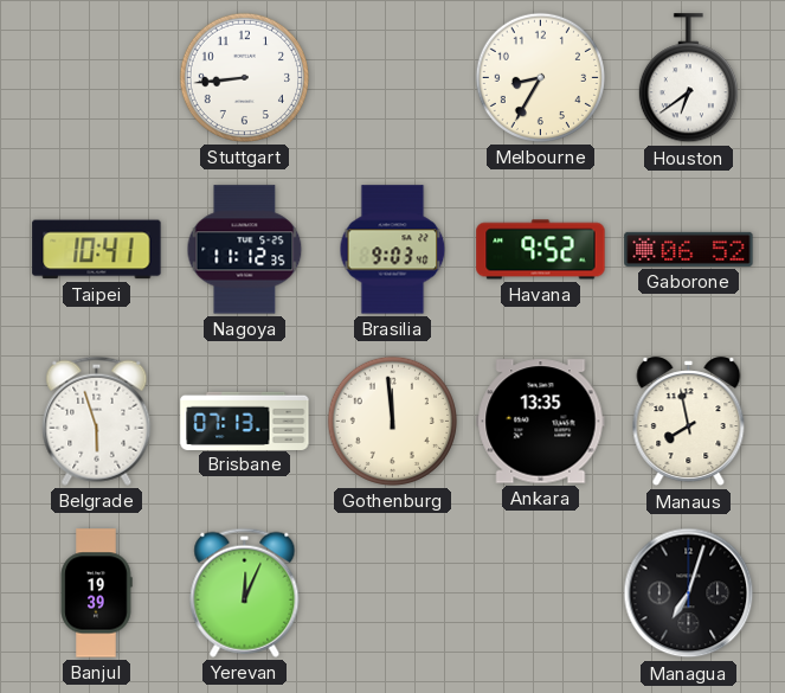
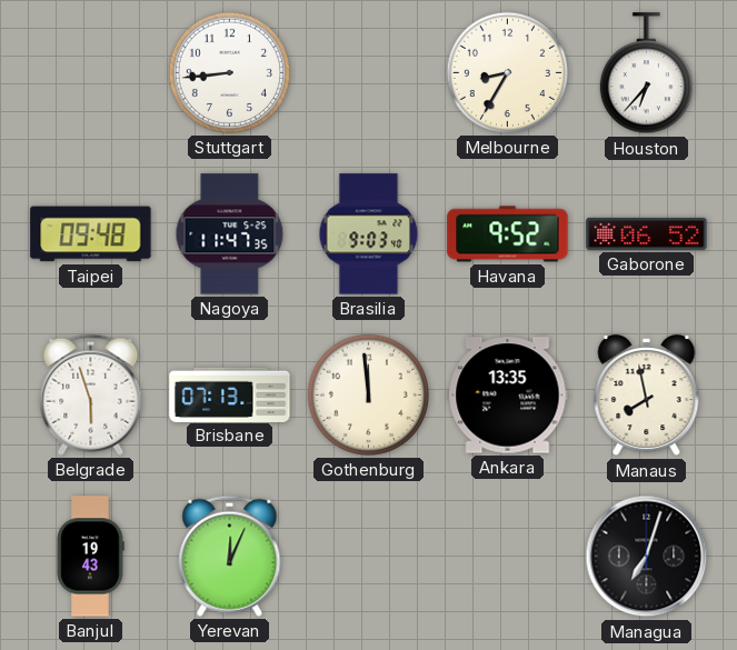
Houston: 6:39 -> 6:37
Taipei: 10:41 -> 09:48
Nagoya: 11:12 -> 11:47
Banjul: 19:39 -> 19:43
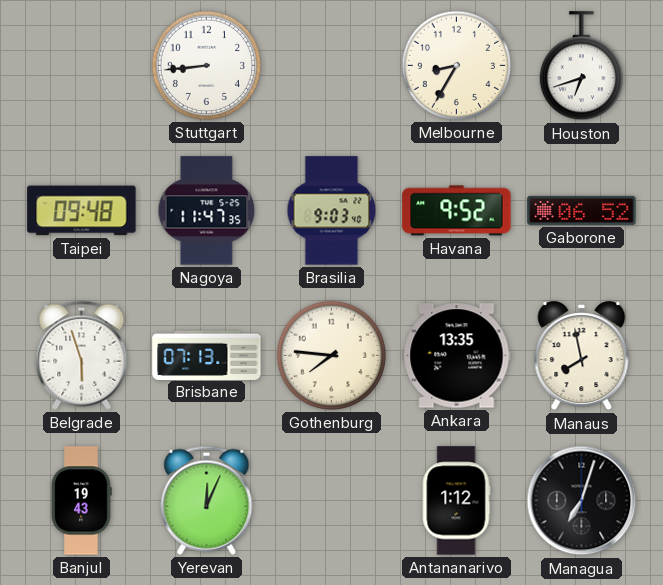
Houston: 6:37 -> 6:42
Gothenburg: 11:59 -> 7:46
Antananarivo: none -> 1:12
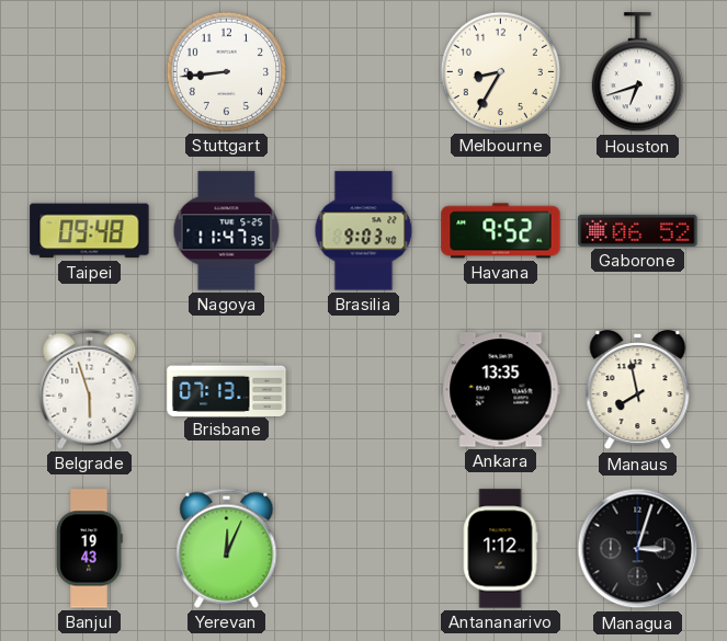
Gothenburg: 7:46 -> none
Managua: 7:03 -> 3:03
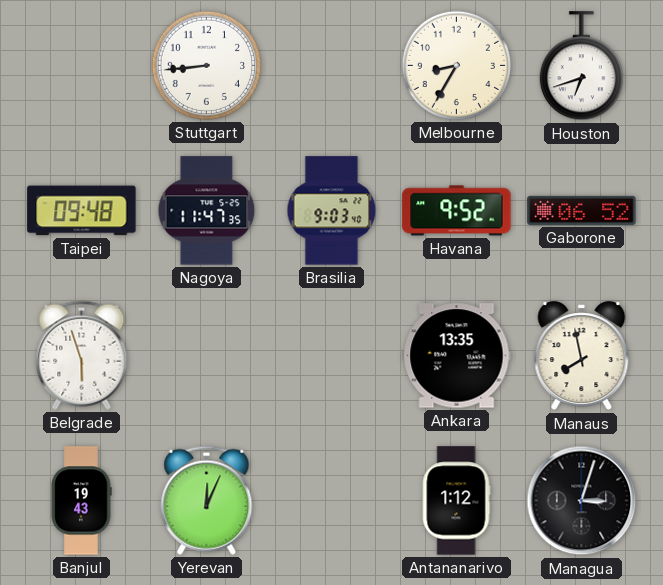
Brisbane: 07:13 -> none
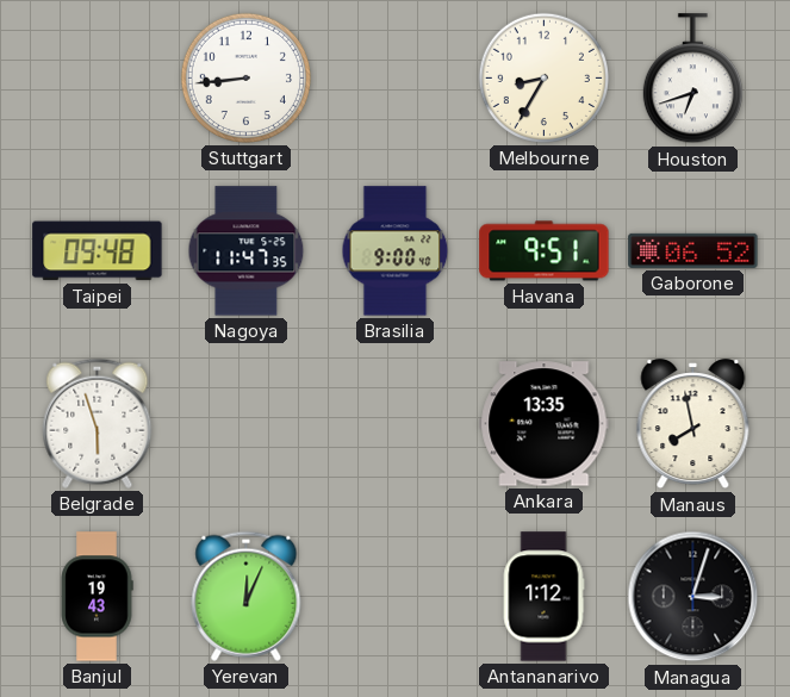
Brasilia: 9:03 -> 9:00
Havana: 9:52 -> 9:51
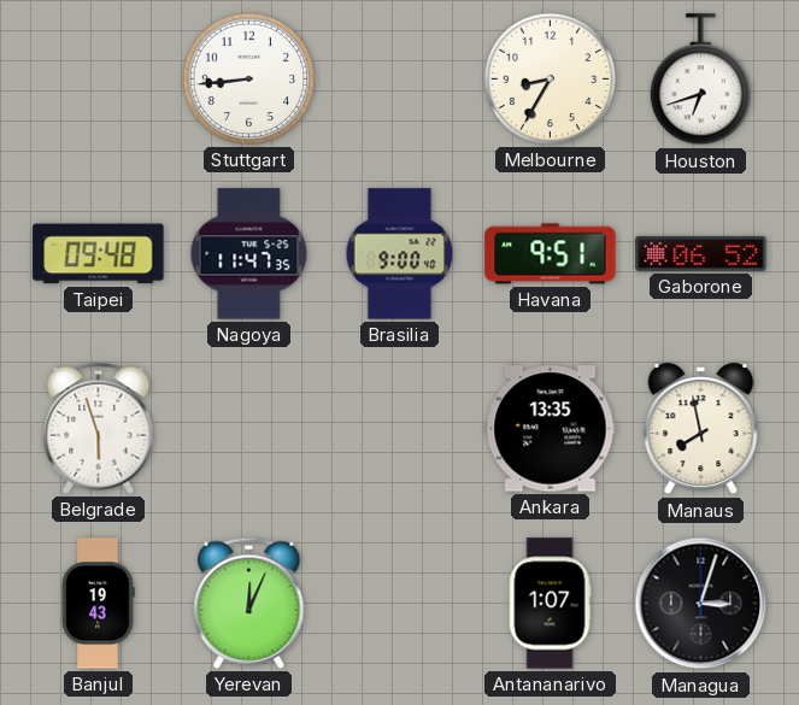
Antananarivo: 1:12 -> 1:07
